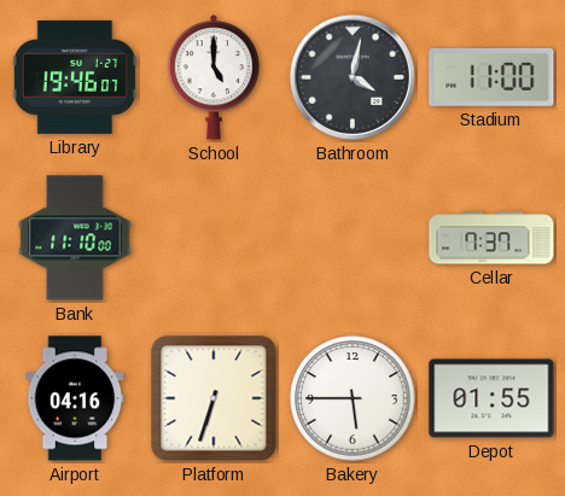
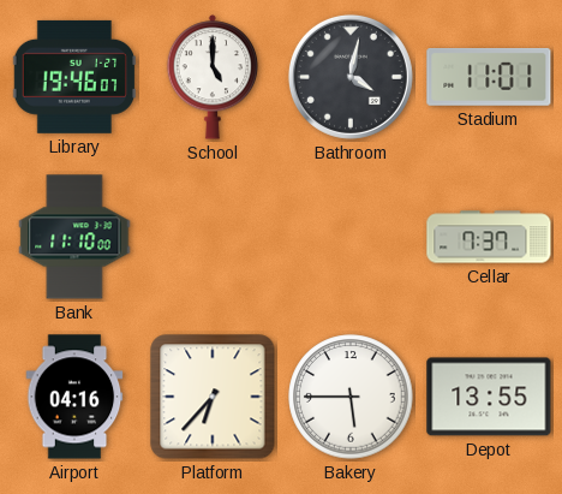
Stadium: 11:00 -> 11:01
Platform: 6:33 -> 6:37
Depot: 01:55 -> 13:55
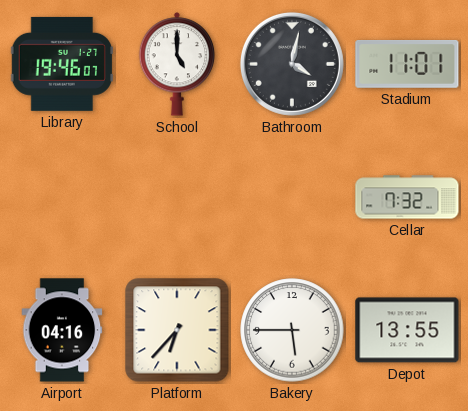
Bank: 11:10 -> none
Cellar: 7:37 -> 7:32
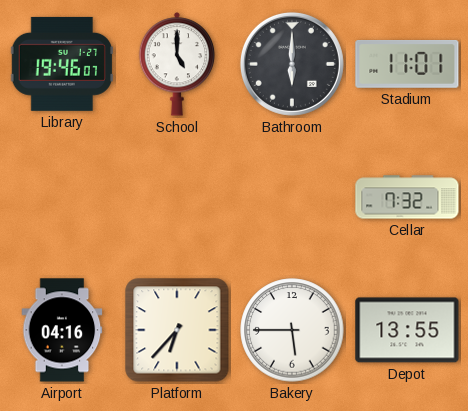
Bathroom: 4:02 -> 6:00
